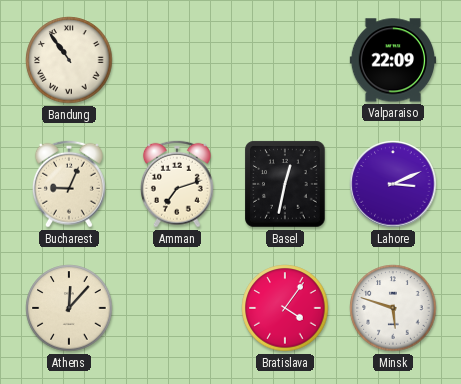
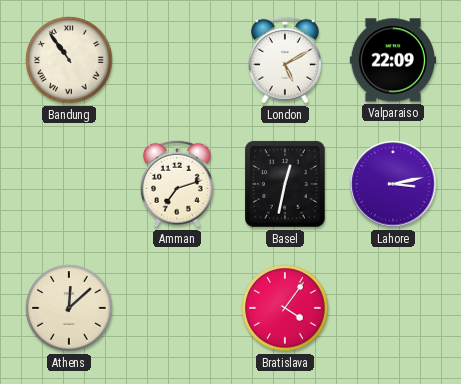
London: none -> 5:10
Bucharest: 9:04 -> none
Lahore: 3:11 -> 3:13
Athens: 12:07 -> 12:08
Minsk: 5:48 -> none
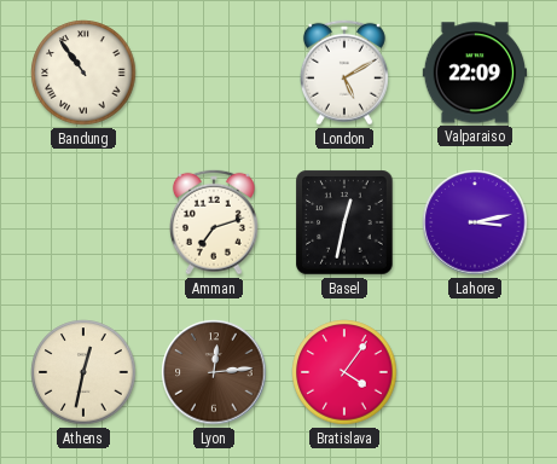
Athens: 12:08 -> 12:32
Lyon: none -> 12:14
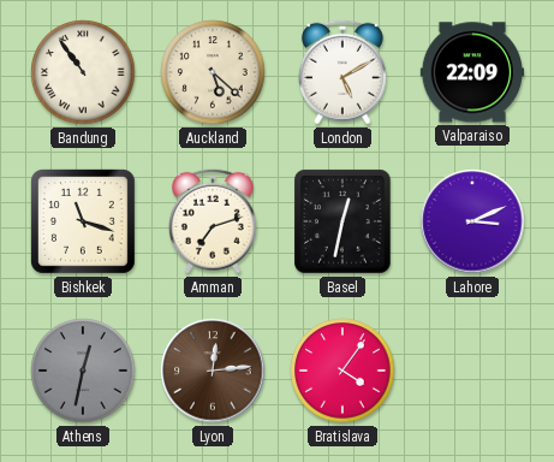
Auckland: none -> 5:22
Bishkek: none -> 11:18
Lahore: 3:13 -> 3:11
Athens dial: cream -> grey
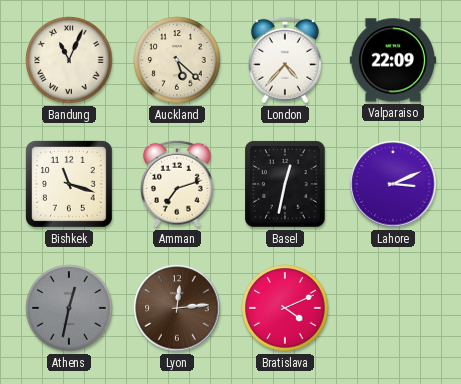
Bandung: 10:54 -> 11:04
London: 5:10 -> 4:37
Bratislava: 4:06 -> 4:11
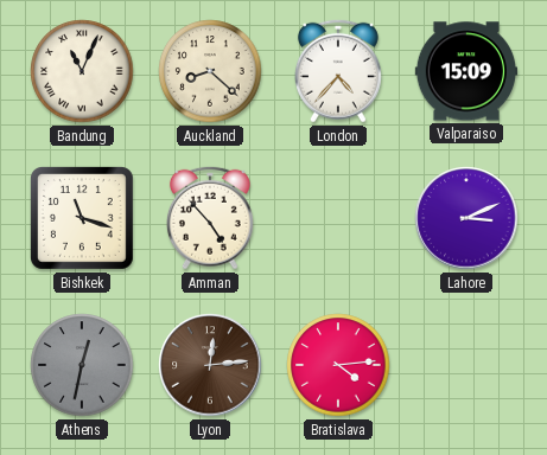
Auckland: 5:22 -> 8:22
Valparaiso: 22:09 -> 15:09
Amman: 7:12 -> 4:53
Basel: 12:32 -> none
Bratislava: 4:11 -> 4:14
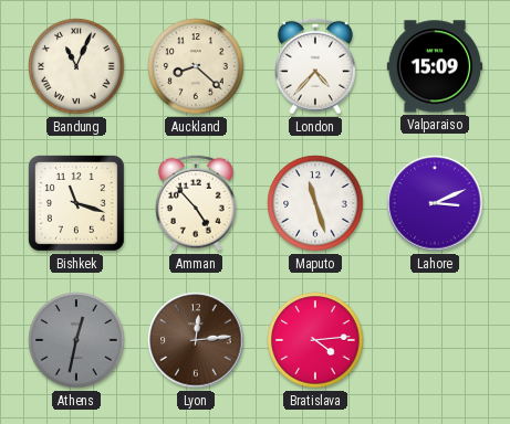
Maputo: none -> 11:27
